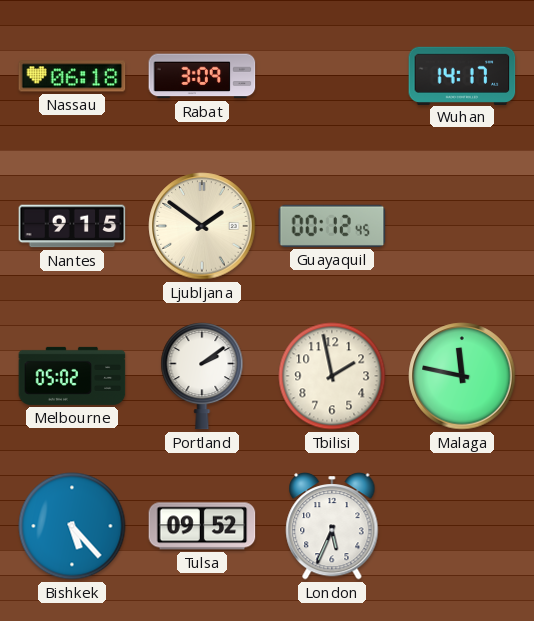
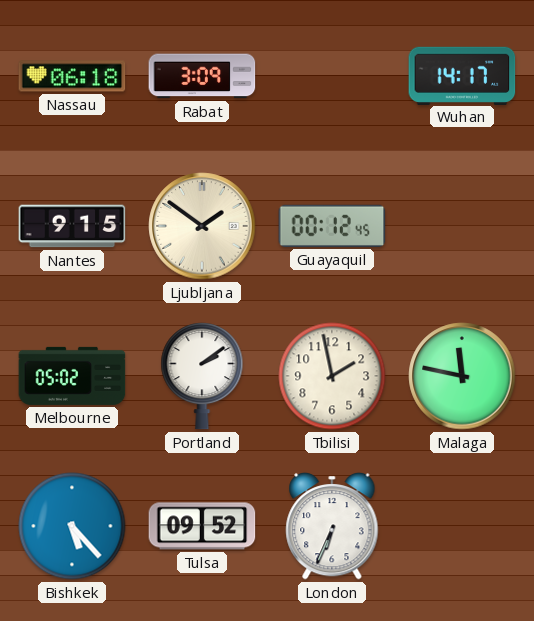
London: 5:34 -> 6:34
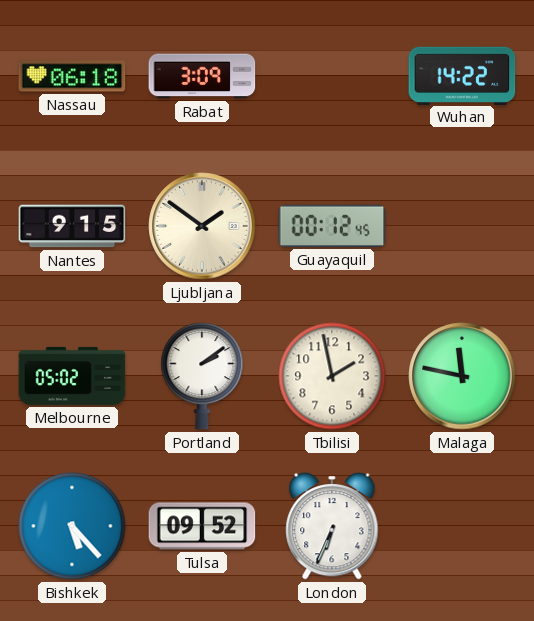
Wuhan: 14:17 -> 14:22
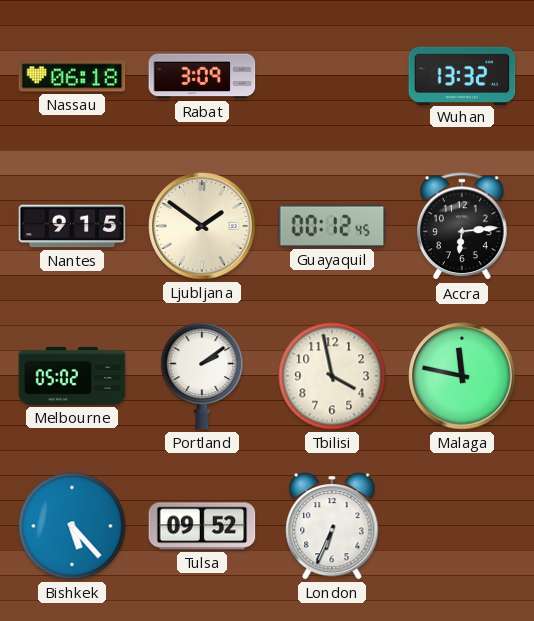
Wuhan: 14:22 -> 13:32
Accra: none -> 6:14
Tbilisi: 1:58 -> 3:58
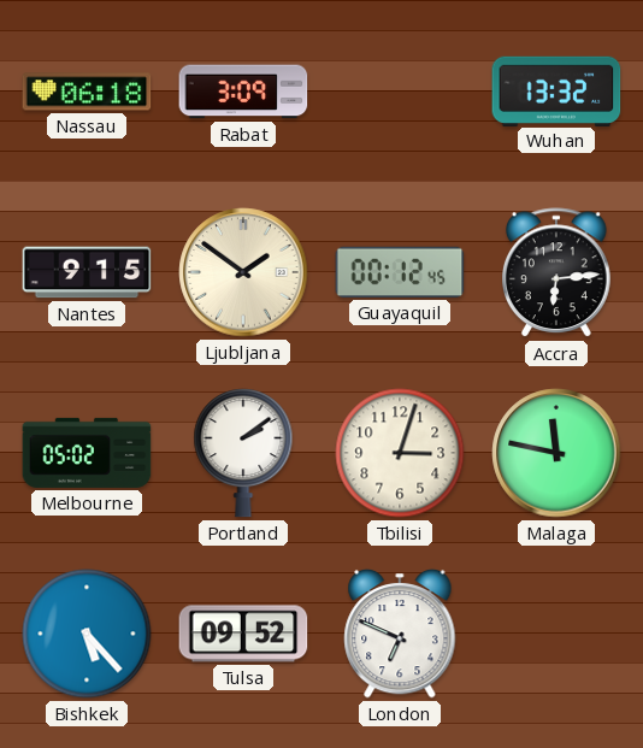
Tbilisi: 3:58 -> 3:03
London: 6:34 -> 6:49
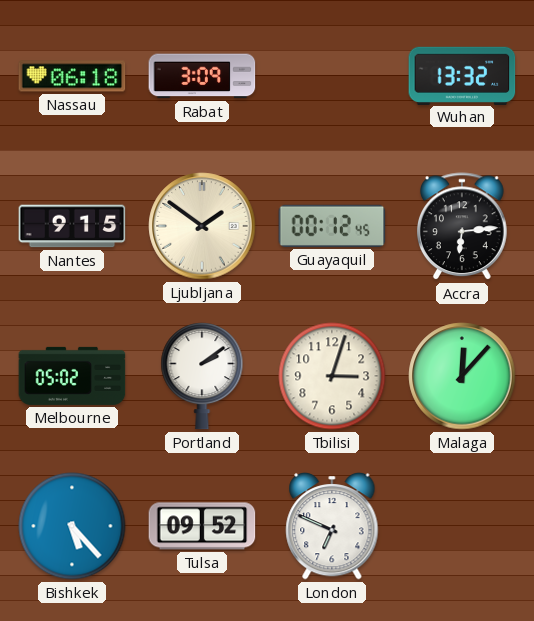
Malaga: 11:47 -> 12:07
